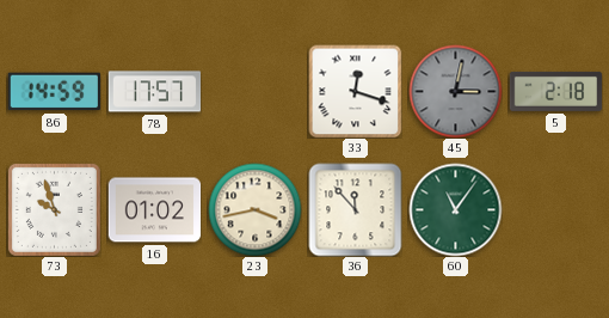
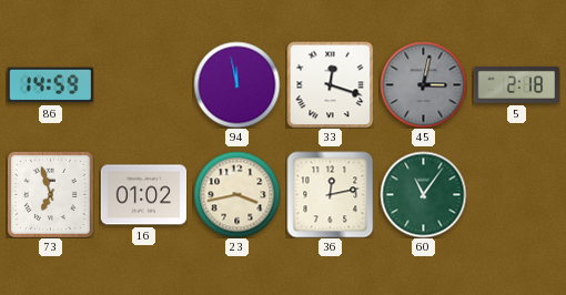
78: 17:57 -> none
94: none -> 11:58
73: 9:57 -> 6:57
36: 11:53 -> 12:13
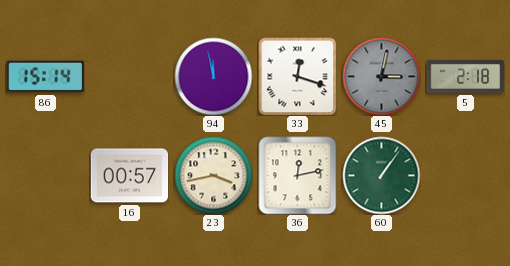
86: 14:59 -> 15:14
73: 6:57 -> none
16: 01:02 -> 00:57
60: 11:06 -> 1:06
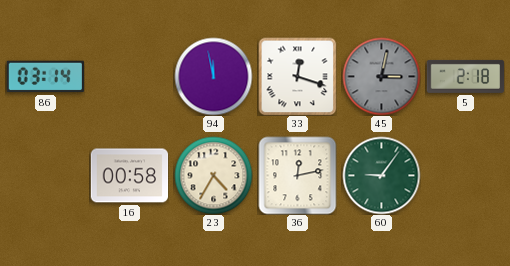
86: 15:14 -> 03:14
16: 00:57 -> 00:58
23: 3:43 -> 4:35
60: 1:06 -> 9:06
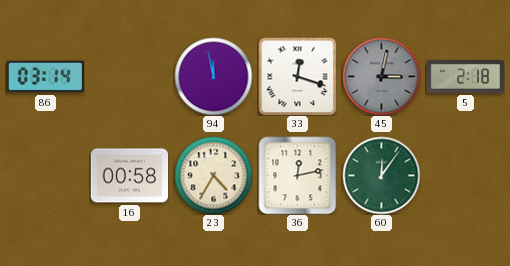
60: 9:06 -> 12:06
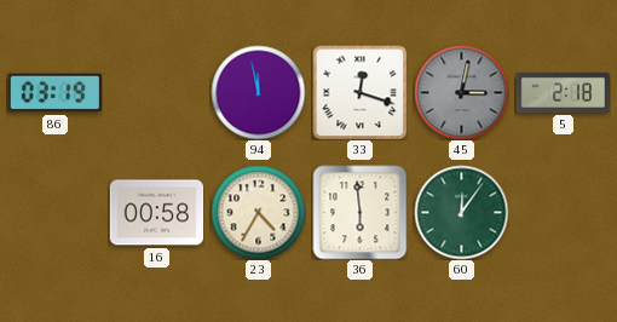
86: 03:14 -> 03:19
36: 12:13 -> 5:59
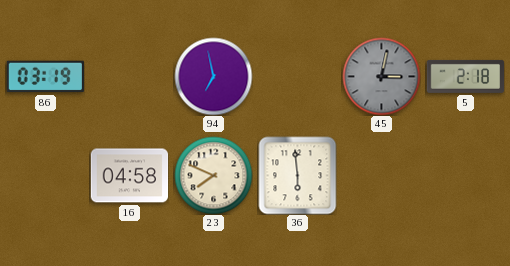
94: 11:58 -> 6:58
33: 12:18 -> none
16: 00:58 -> 04:58
23: 4:35 -> 7:49
60: 12:06 -> none
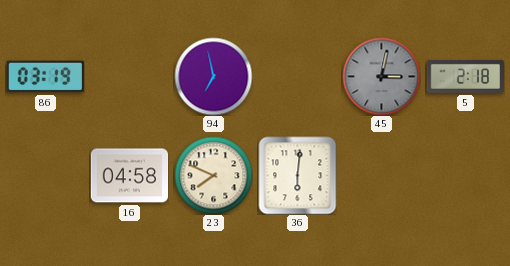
36: 5:59 -> 6:01
